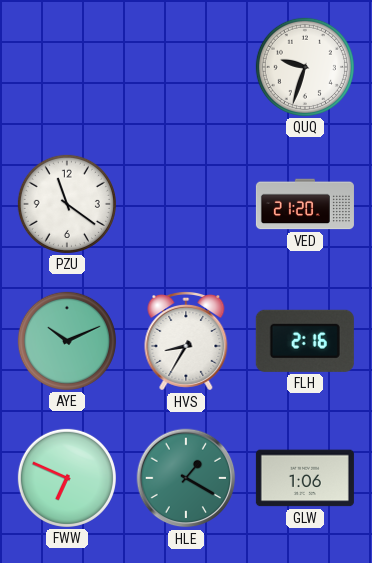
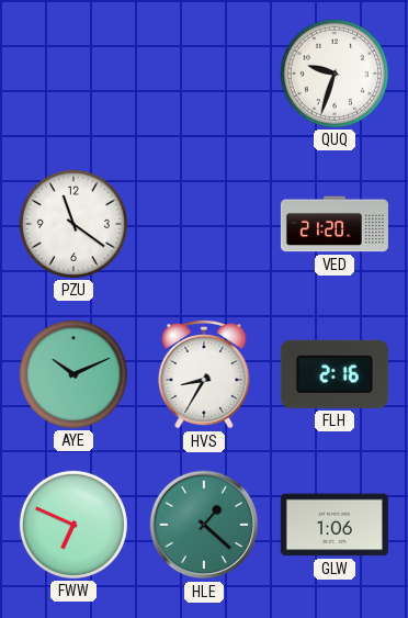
HLE: 1:20 -> 1:22
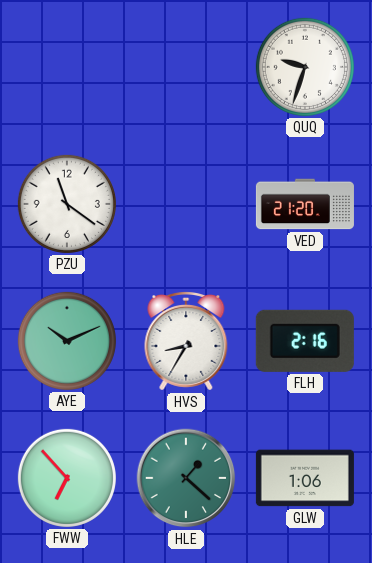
FWW: 6:49 -> 6:53
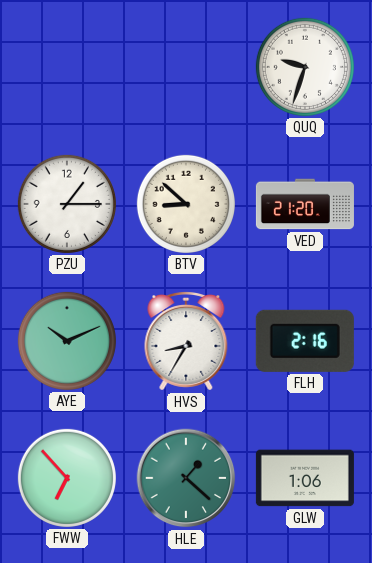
PZU: 11:21 -> 1:15
BTV: none -> 8:52
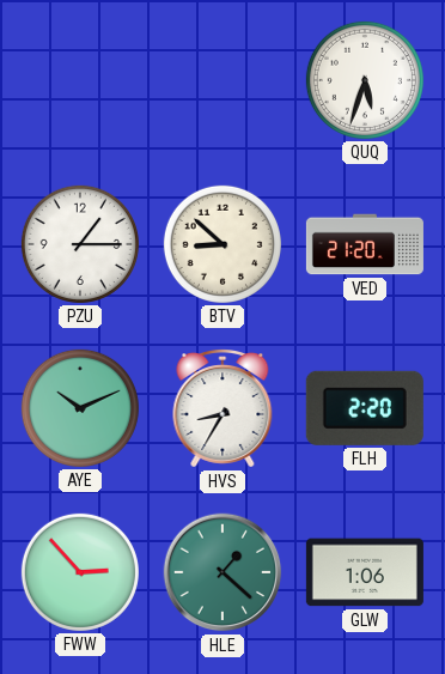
QUQ: 9:33 -> 5:33
FLH: 2:16 -> 2:20
FWW: 6:53 -> 2:53
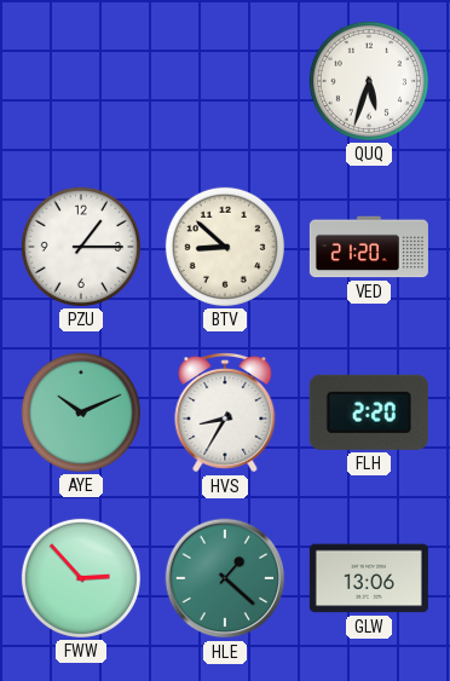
GLW: 1:06 -> 13:06
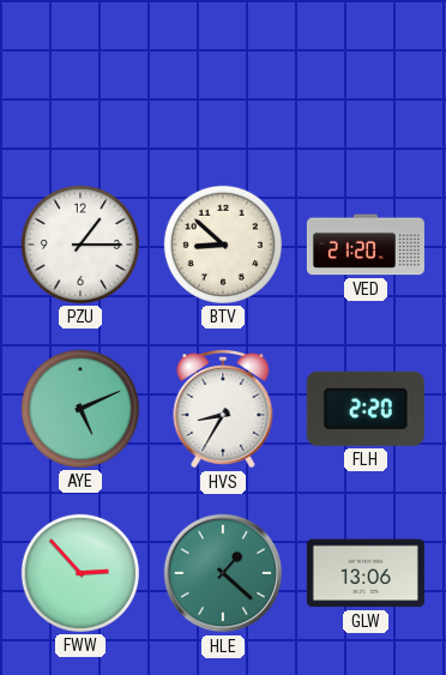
QUQ: 5:33 -> none
AYE: 10:11 -> 5:11
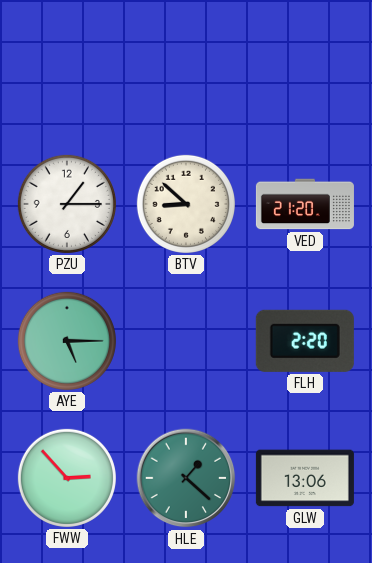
AYE: 5:11 -> 5:15
HVS: 8:35 -> none
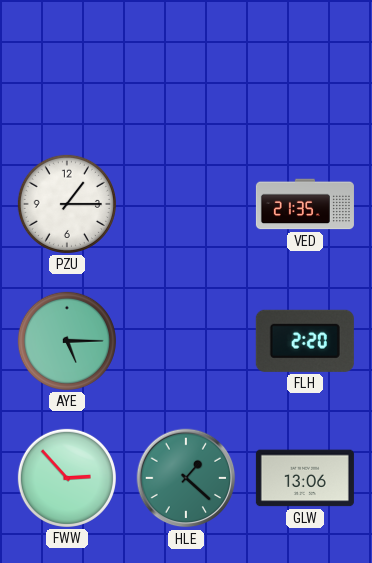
BTV: 8:52 -> none
VED: 21:20 -> 21:35
